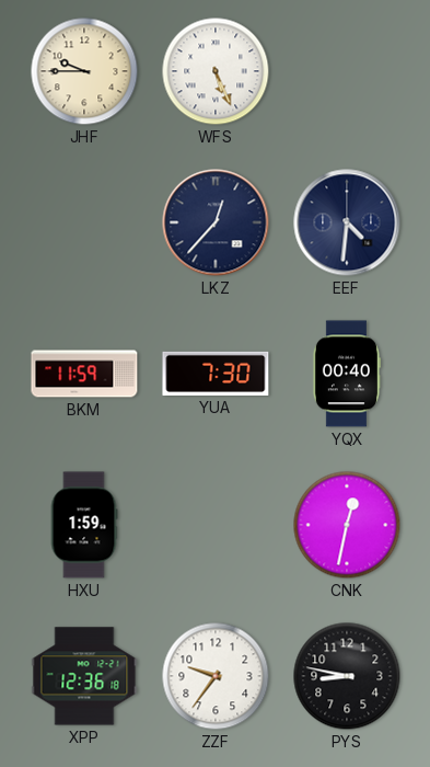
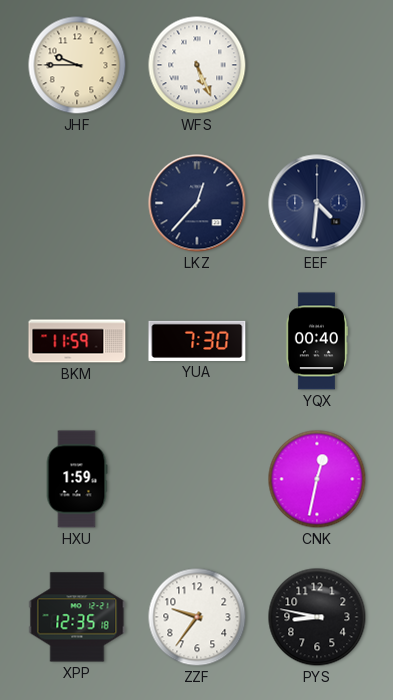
XPP: 12:36 -> 12:35
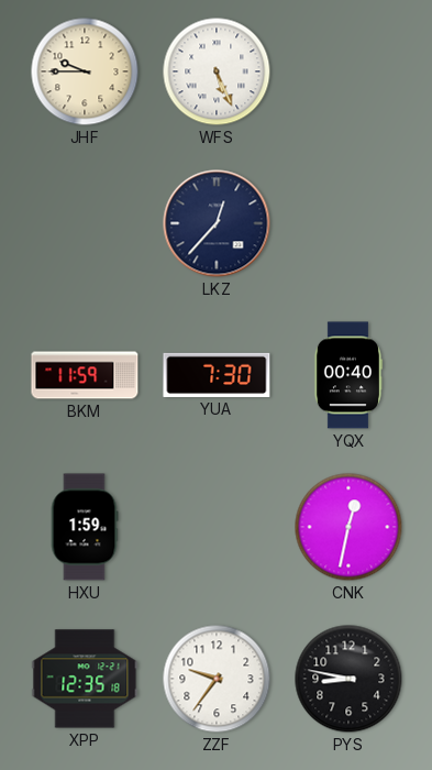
EEF: 4:31 -> none
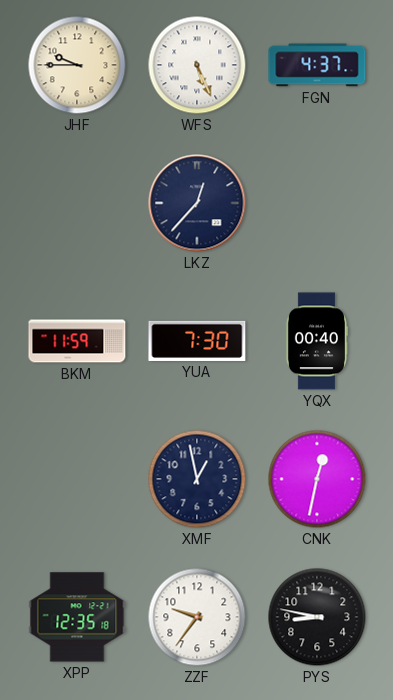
FGN: none -> 4:37
HXU: 1:59 -> none
XMF: none -> 12:58
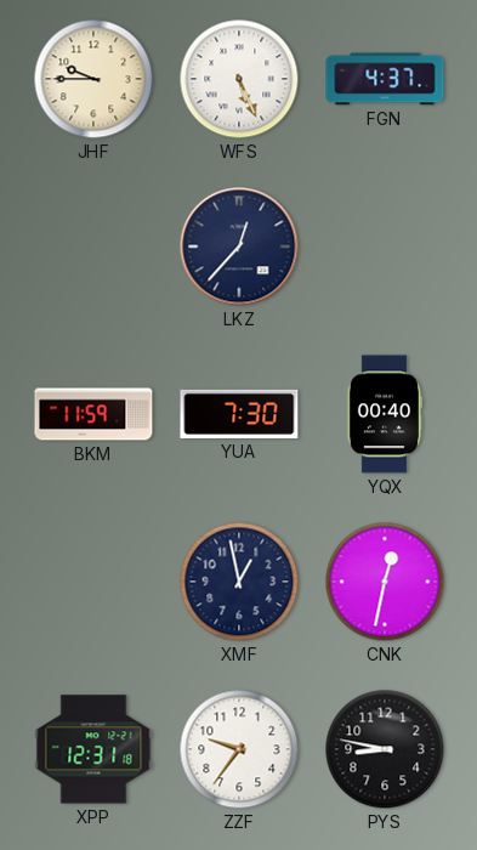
XPP: 12:35 -> 12:31
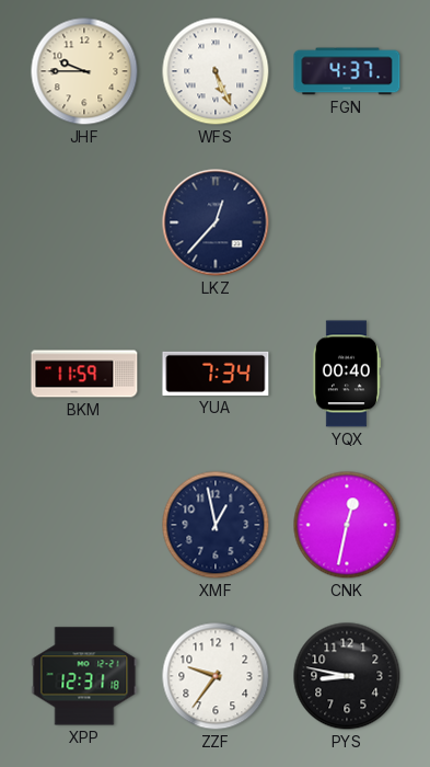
YUA: 7:30 -> 7:34
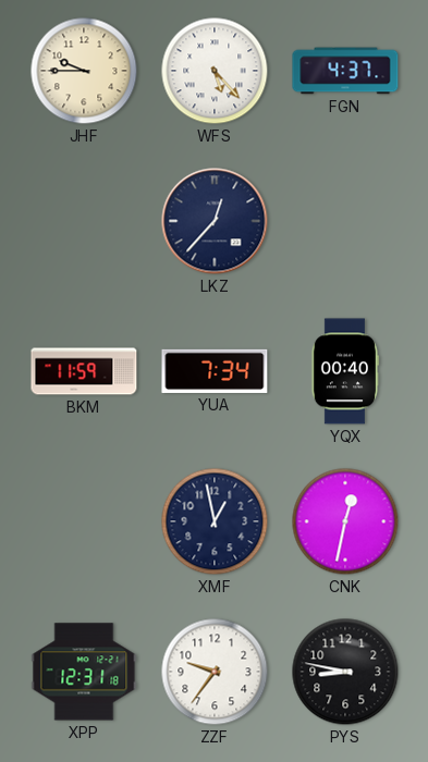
WFS: 5:26 -> 5:23
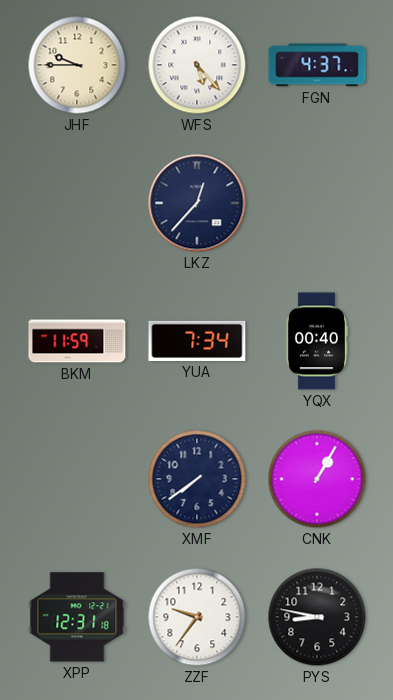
XMF: 12:58 -> 7:39
CNK: 12:32 -> 1:05
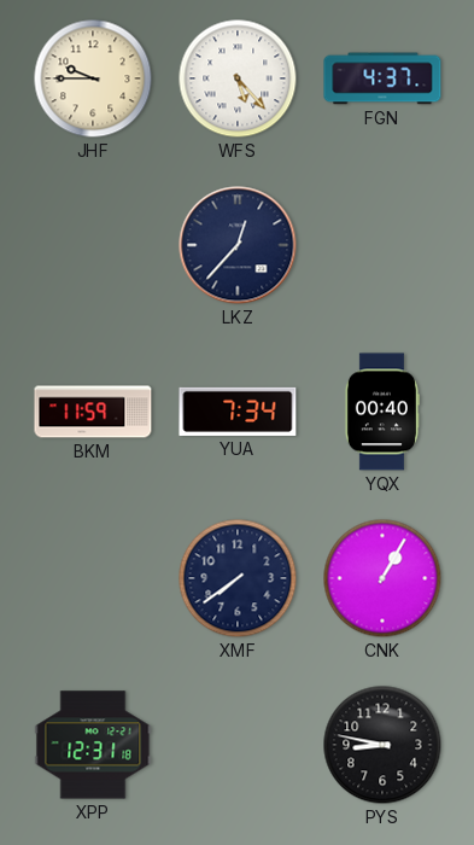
ZZF: 9:36 -> none
